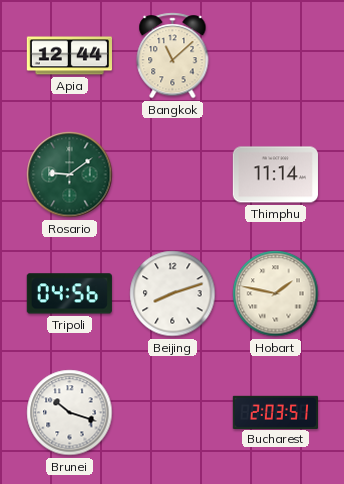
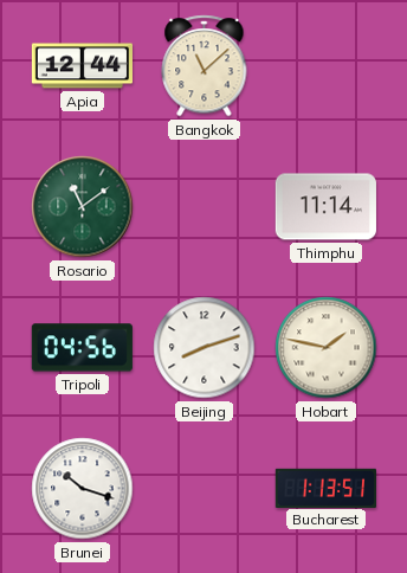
Rosario: 9:09 -> 11:09
Bucharest: 2:03 -> 1:13
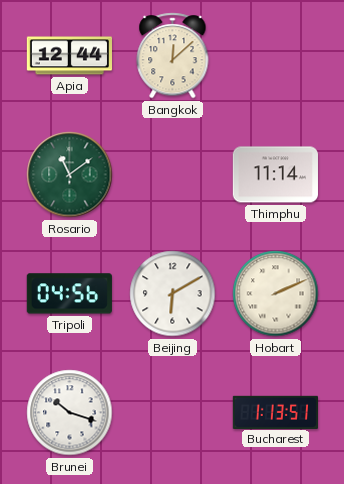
Bangkok: 11:08 -> 12:08
Beijing: 8:12 -> 6:10
Hobart: 1:47 -> 2:11
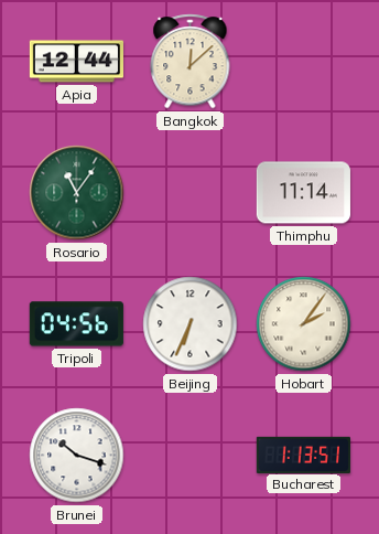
Rosario: 11:09 -> 11:06
Beijing: 6:10 -> 6:34
Hobart: 2:11 -> 2:06
